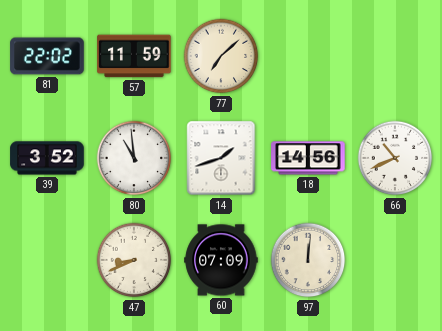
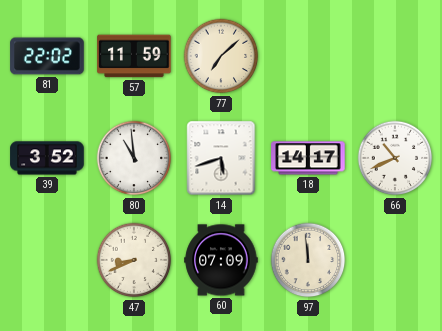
14: 1:42 -> 5:42
18: 14:56 -> 14:17
97: 12:01 -> 11:59
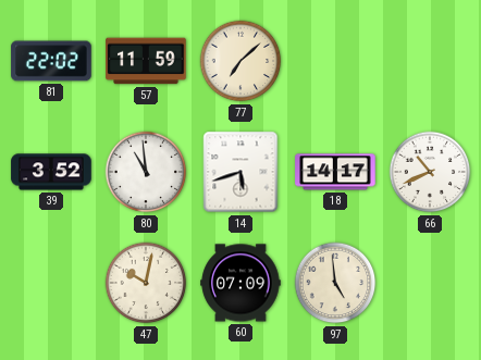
47: 8:41 -> 10:02
97: 11:59 -> 4:59
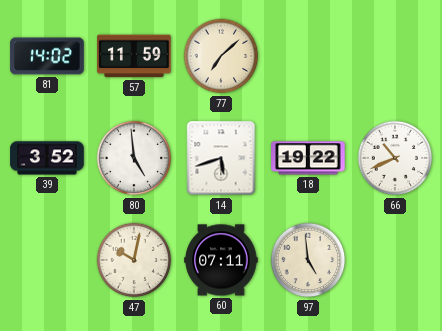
81: 22:02 -> 14:02
80: 10:59 -> 4:59
18: 14:17 -> 19:22
60: 07:09 -> 07:11
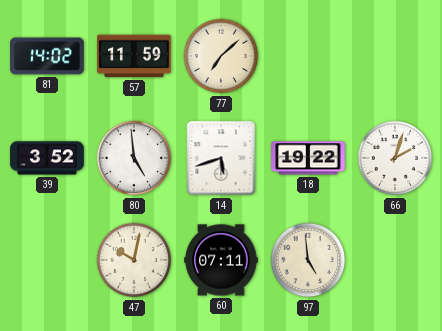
66: 10:41 -> 2:03
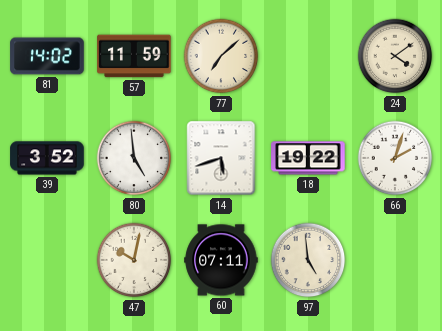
24: none -> 4:09
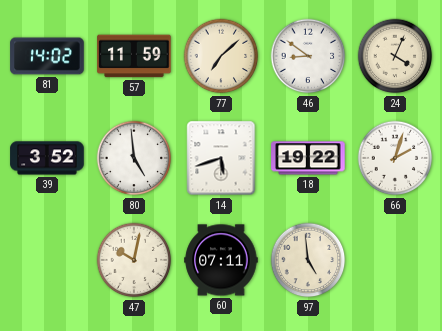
46: none -> 8:51
24: 4:09 -> 4:04
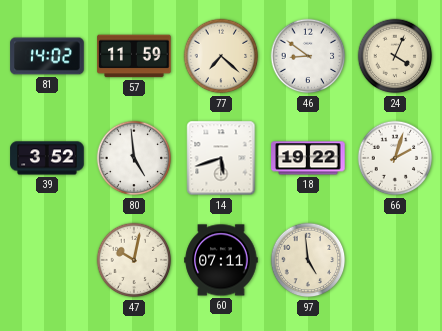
77: 7:08 -> 7:22
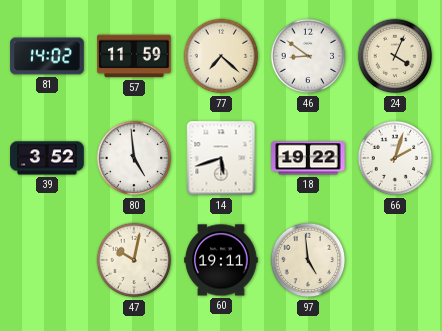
60: 07:11 -> 19:11
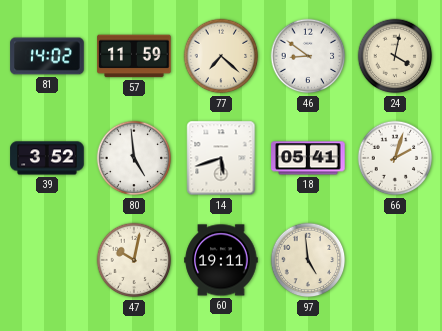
24: 4:04 -> 4:02
18: 19:22 -> 05:41
